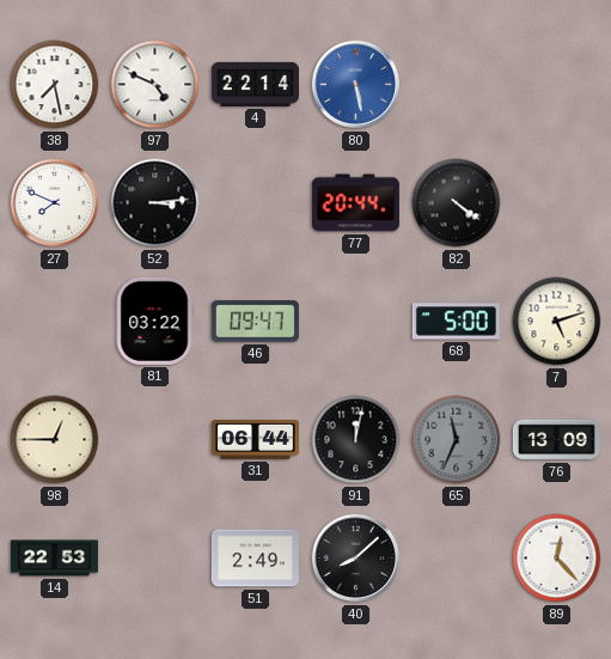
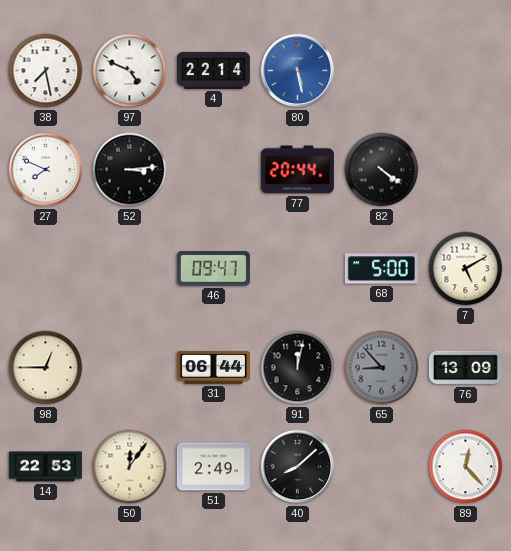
81: 03:22 -> none
7: 5:12 -> 5:10
65: 11:34 -> 8:53
50: none -> 12:06
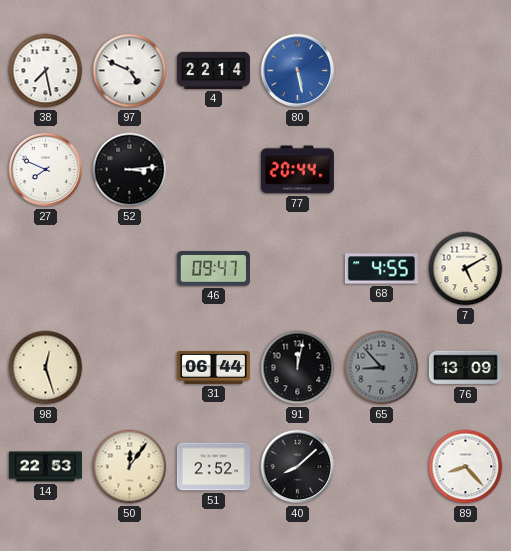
82: 4:21 -> none
68: 5:00 -> 4:55
98: 12:45 -> 12:27
51: 2:49 -> 2:52
89: 12:23 -> 8:23
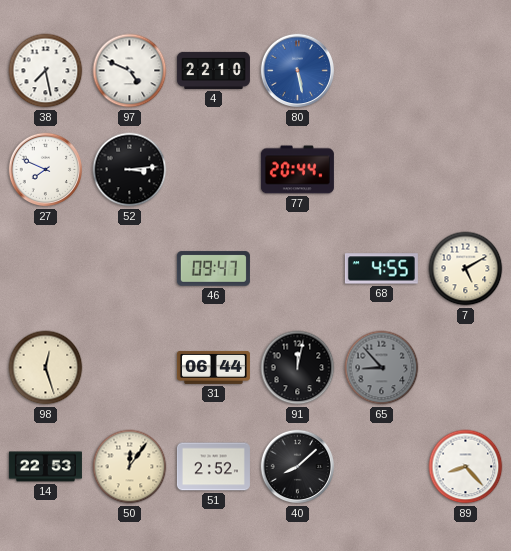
4: 22:14 -> 22:10
76: 13:09 -> none
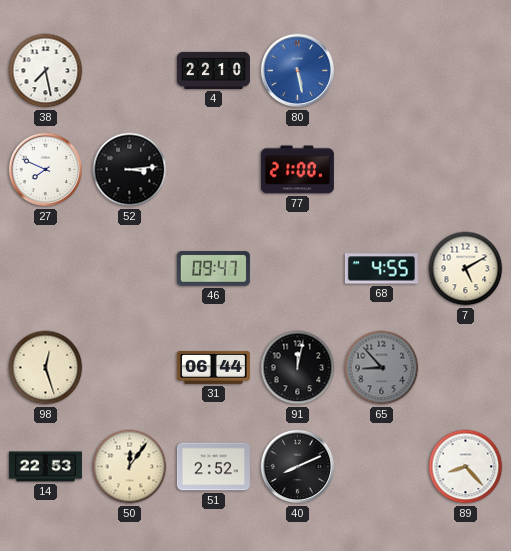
97: 4:49 -> none
77: 20:44 -> 21:00
40: 8:08 -> 8:11
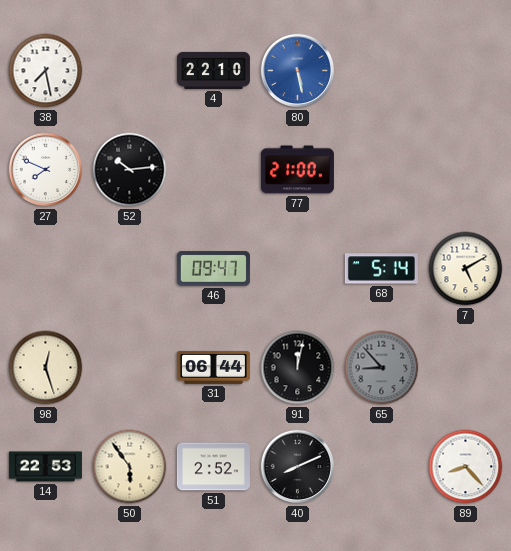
52: 3:14 -> 10:14
68: 4:55 -> 5:14
50: 12:06 -> 5:54
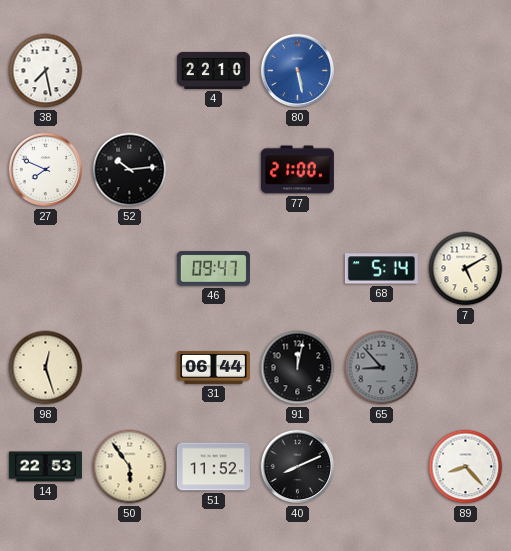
51: 2:52 -> 11:52
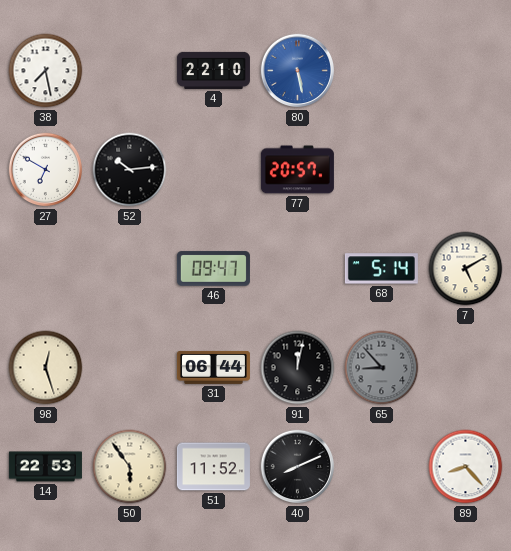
27: 7:49 -> 6:50
77: 21:00 -> 20:57
